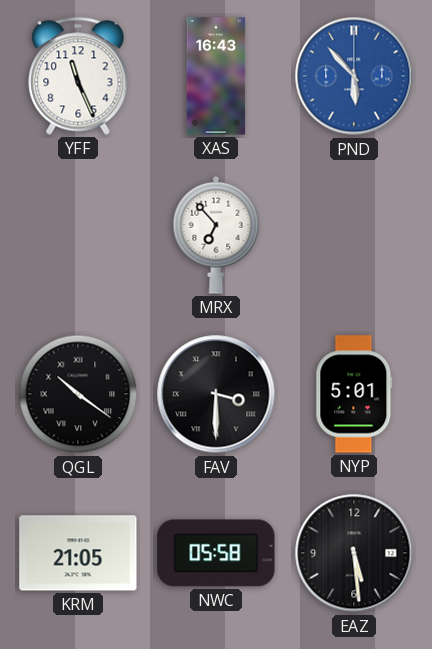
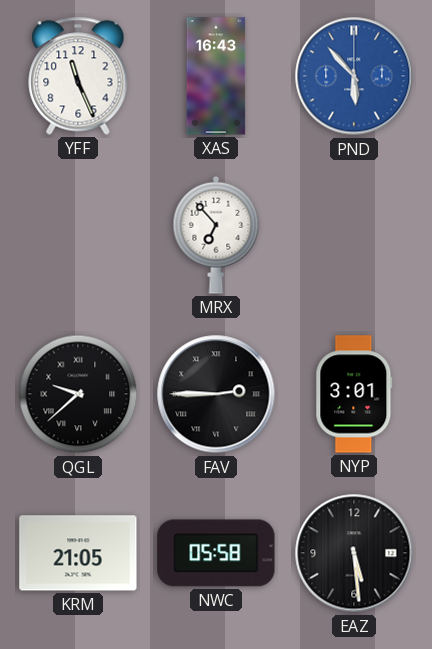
QGL: 10:21 -> 9:38
FAV: 3:30 -> 2:45
NYP: 5:01 -> 3:01
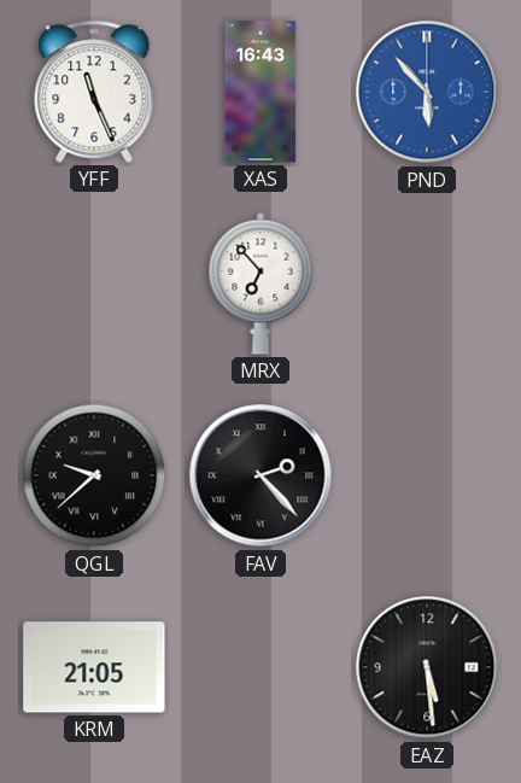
FAV: 2:45 -> 2:23
NYP: 3:01 -> none
NWC: 05:58 -> none
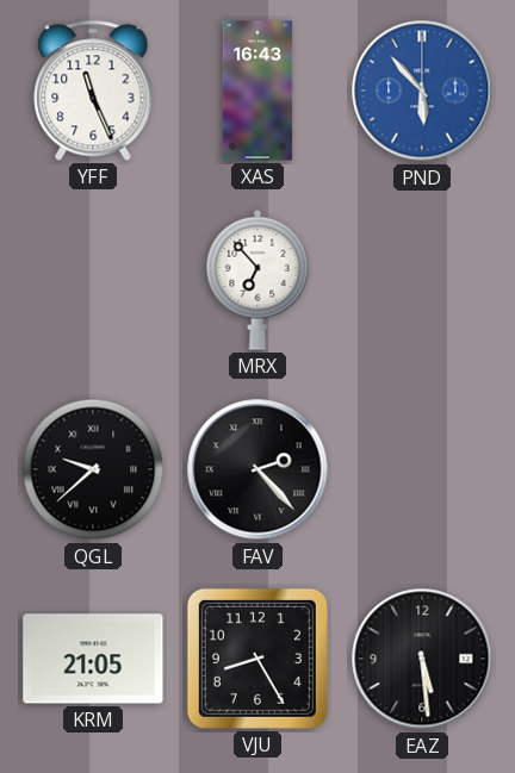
VJU: none -> 8:25
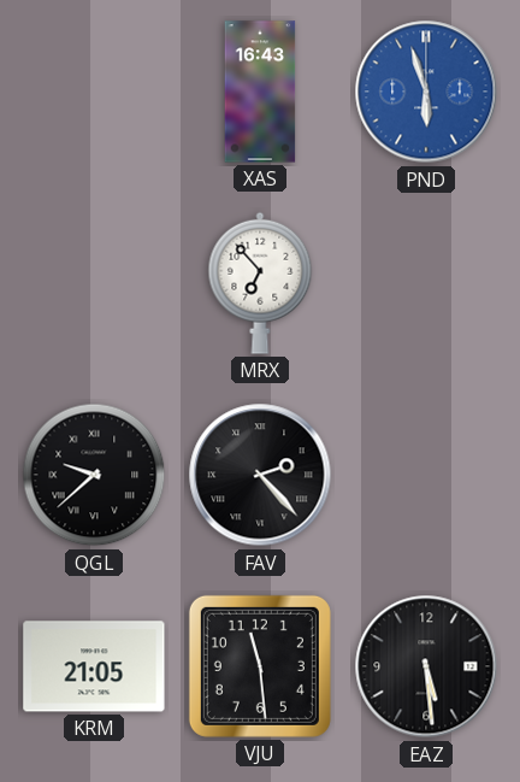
YFF: 11:26 -> none
PND: 5:53 -> 5:57
VJU: 8:25 -> 11:29
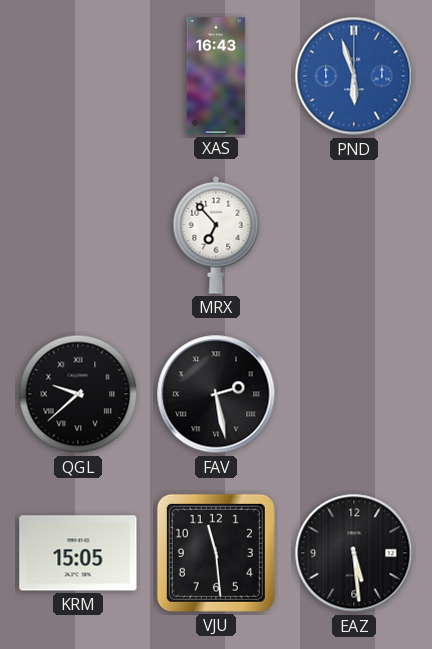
FAV: 2:23 -> 2:28
KRM: 21:05 -> 15:05
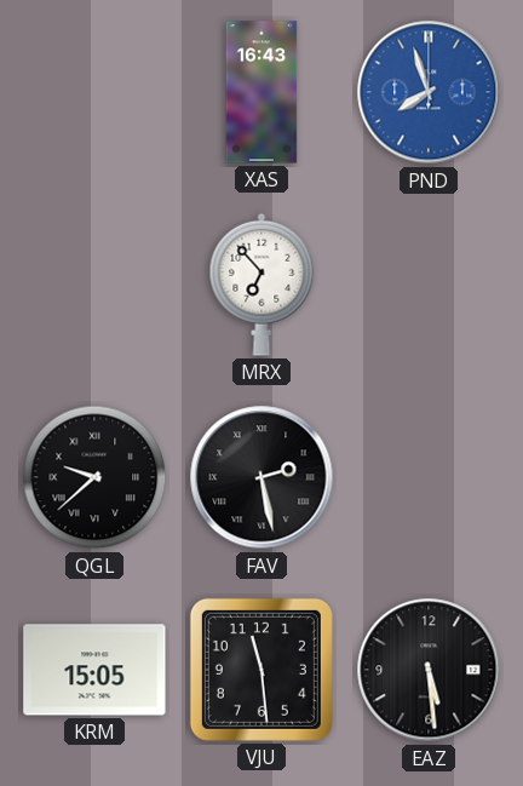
PND: 5:57 -> 7:57
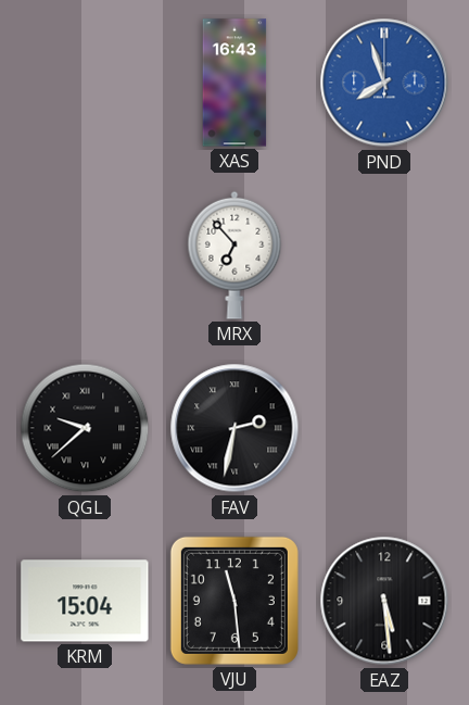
FAV: 2:28 -> 2:32
KRM: 15:05 -> 15:04
